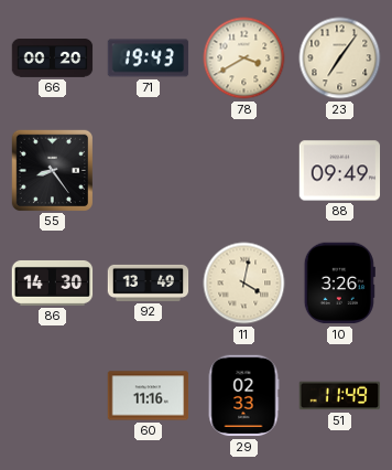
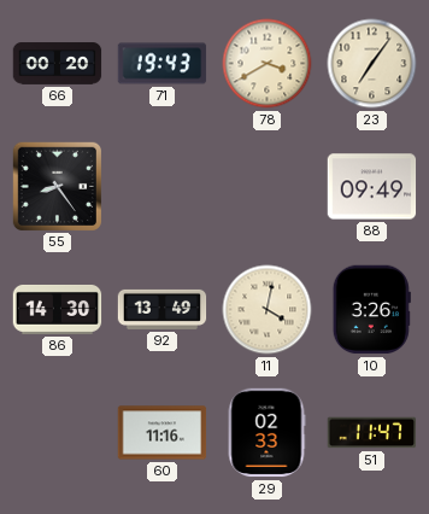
51: 11:49 -> 11:47
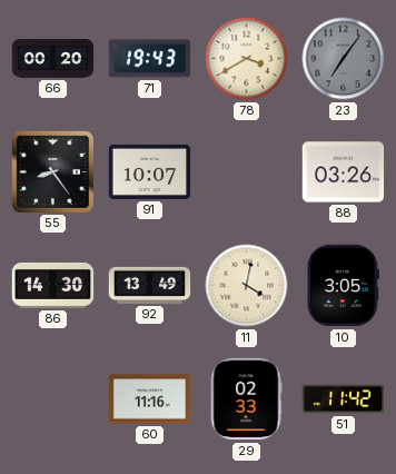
23 dial: cream -> grey
91: none -> 10:07
88: 09:49 -> 03:26
10: 3:26 -> 3:05
51: 11:47 -> 11:42
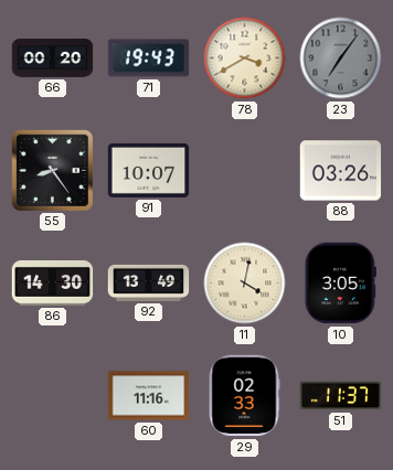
51: 11:42 -> 11:37
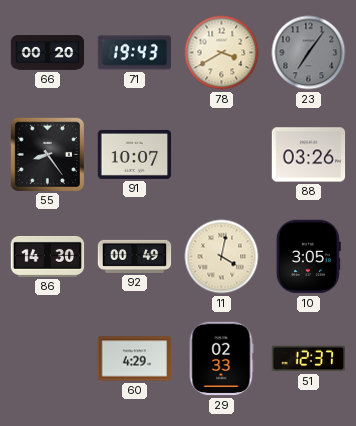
92: 13:49 -> 00:49
60: 11:16 -> 4:29
51: 11:37 -> 12:37
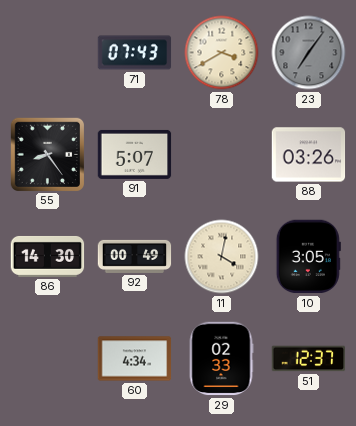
66: 00:20 -> none
71: 19:43 -> 07:43
91: 10:07 -> 5:07
60: 4:29 -> 4:34
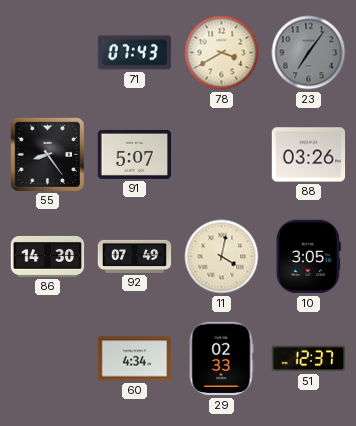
92: 00:49 -> 07:49
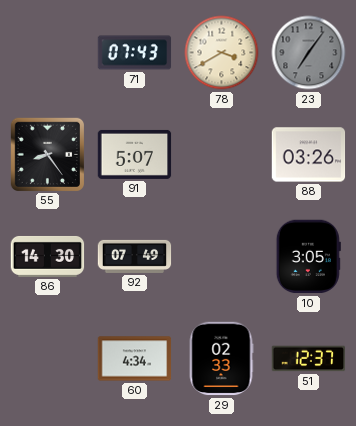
11: 4:02 -> none
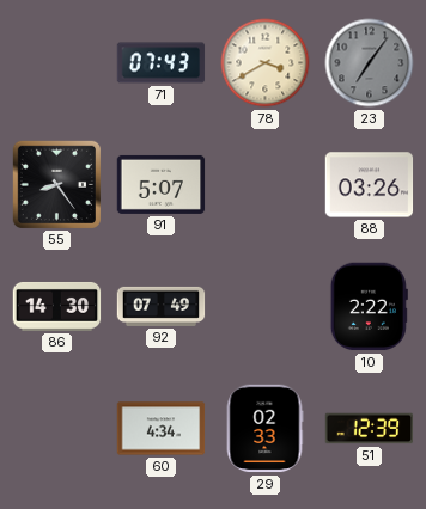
10: 3:05 -> 2:22
51: 12:37 -> 12:39
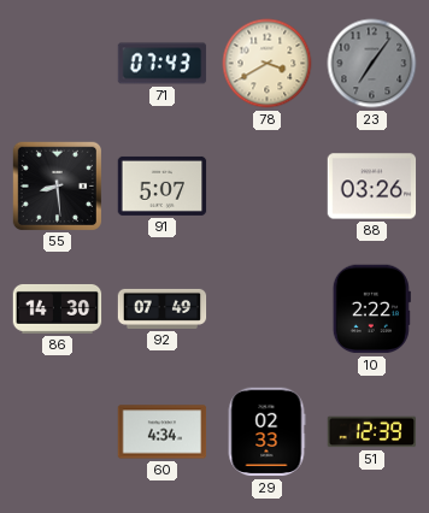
55: 8:24 -> 8:29
